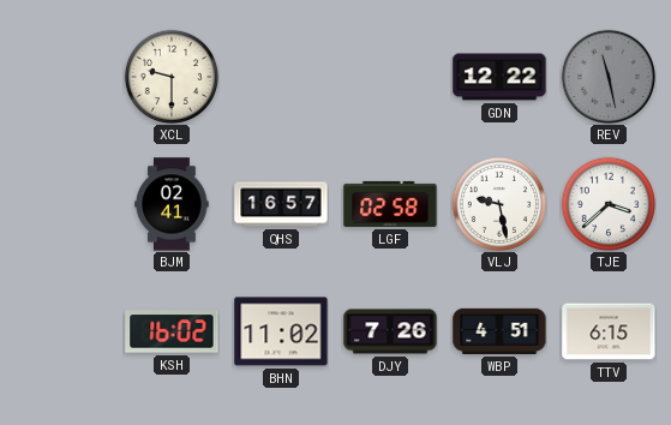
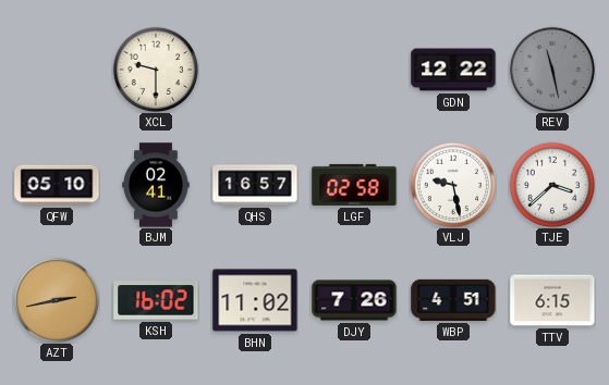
QFW: none -> 05:10
AZT: none -> 2:43
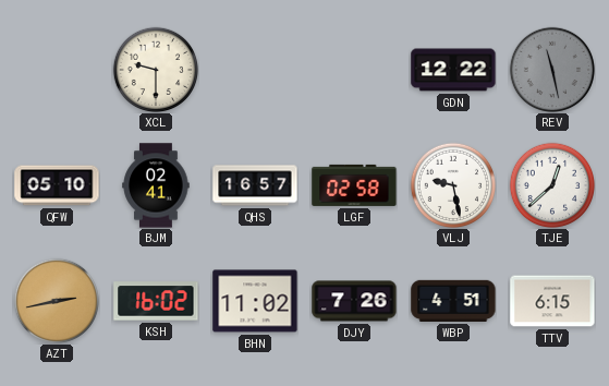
TJE: 3:38 -> 12:38
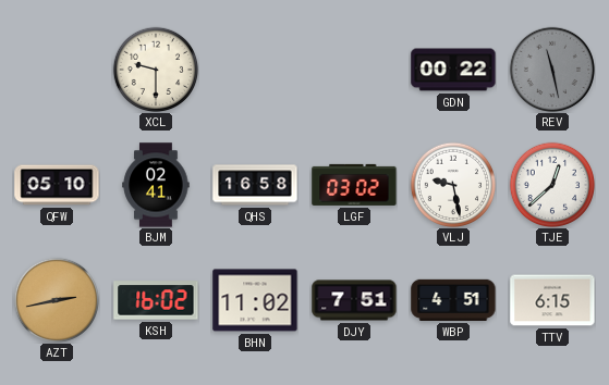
GDN: 12:22 -> 00:22
QHS: 16:57 -> 16:58
LGF: 02:58 -> 03:02
DJY: 7:26 -> 7:51
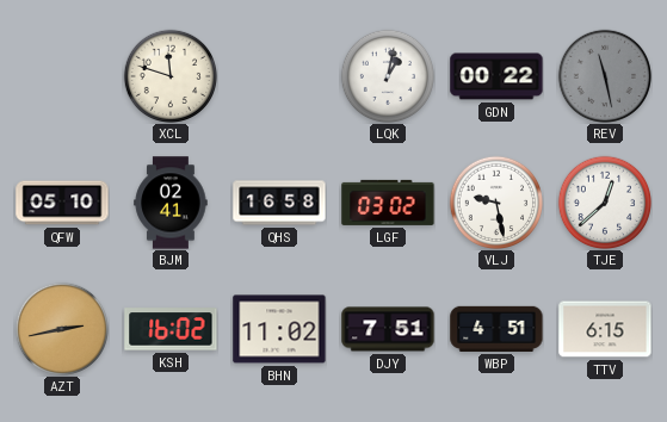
XCL: 9:30 -> 11:48
LQK: none -> 1:02
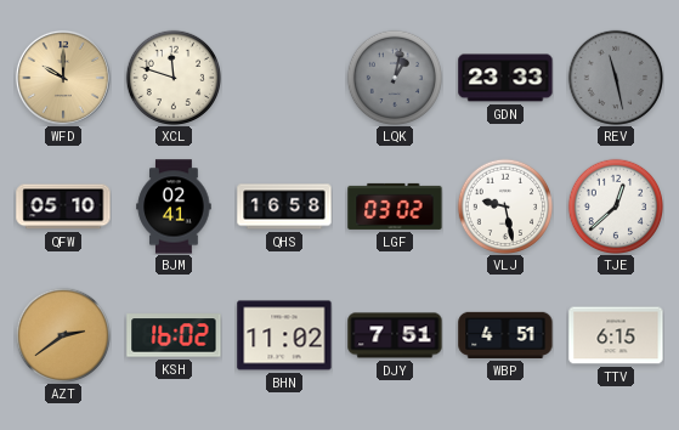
WFD: none -> 10:00
LQK dial: white -> grey
GDN: 00:22 -> 23:33
AZT: 2:43 -> 2:39
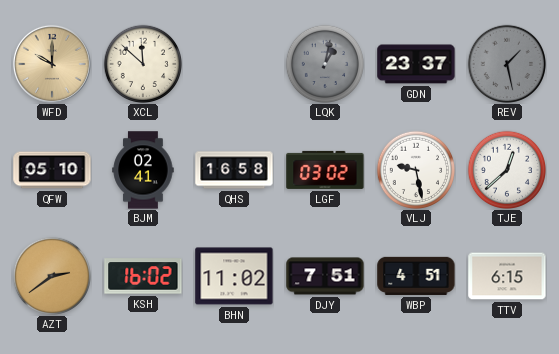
XCL: 11:48 -> 11:52
GDN: 23:33 -> 23:37
REV: 11:28 -> 1:28
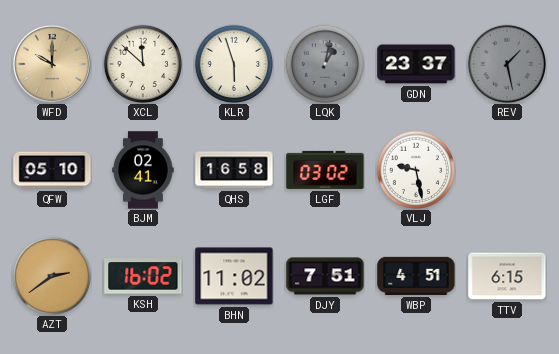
KLR: none -> 5:57
TJE: 12:38 -> none
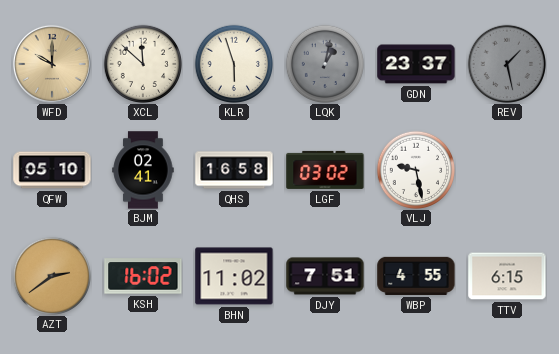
WBP: 4:51 -> 4:55
